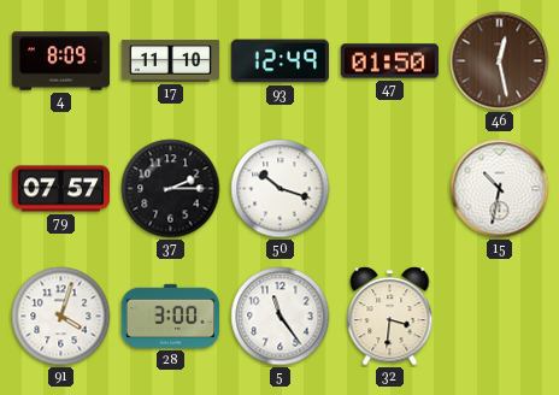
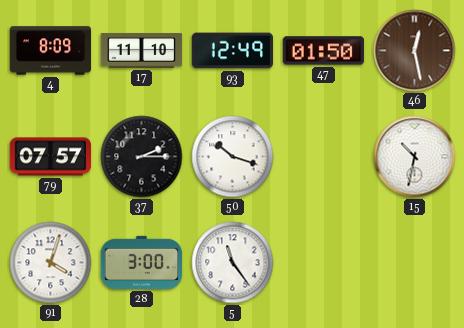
32: 3:31 -> none
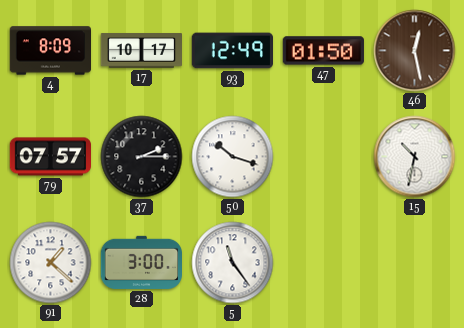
17: 11:10 -> 10:17
91: 4:03 -> 1:22
